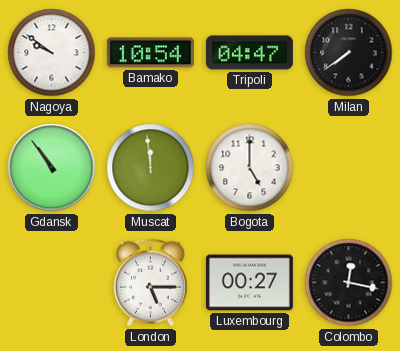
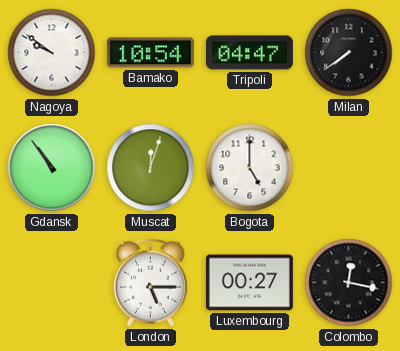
Muscat: 11:59 -> 12:03
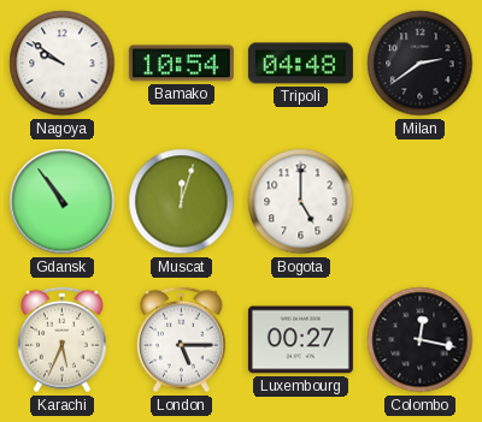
Tripoli: 04:47 -> 04:48
Milan: 7:39 -> 2:39
Karachi: none -> 5:34
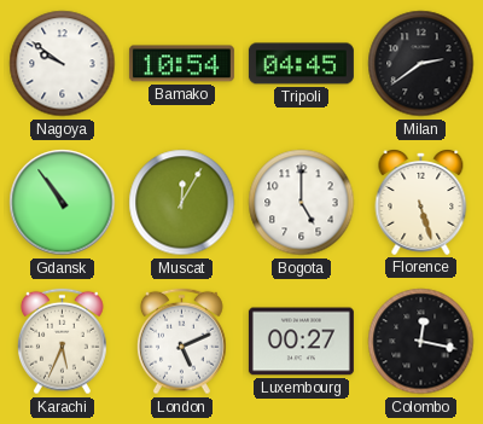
Tripoli: 04:48 -> 04:45
Muscat: 12:03 -> 12:05
Florence: none -> 5:27
London: 5:15 -> 5:11
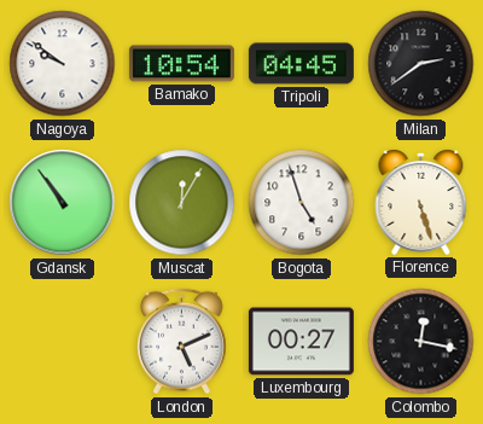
Bogota: 5:00 -> 4:57
Karachi: 5:34 -> none
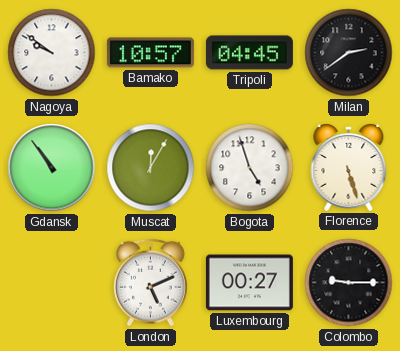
Bamako: 10:54 -> 10:57
Colombo: 12:17 -> 9:15
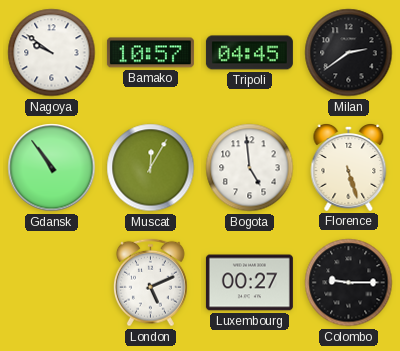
Bogota: 4:57 -> 4:59
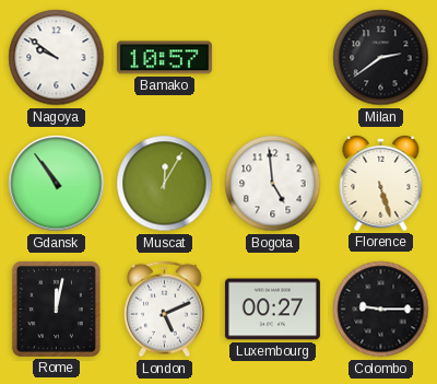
Tripoli: 04:45 -> none
Rome: none -> 12:02
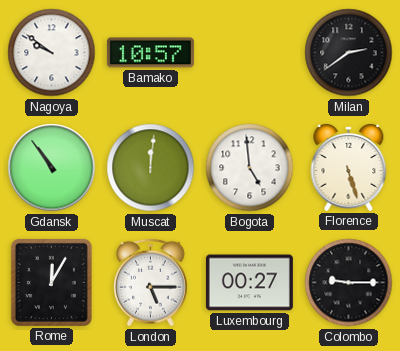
Muscat: 12:05 -> 12:01
Rome: 12:02 -> 12:05
London: 5:11 -> 5:15
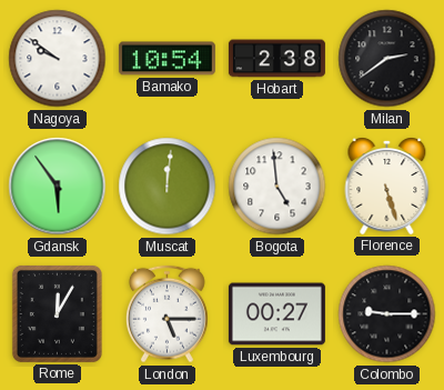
Bamako: 10:57 -> 10:54
Hobart: none -> 2:38
Gdansk: 10:54 -> 5:54
